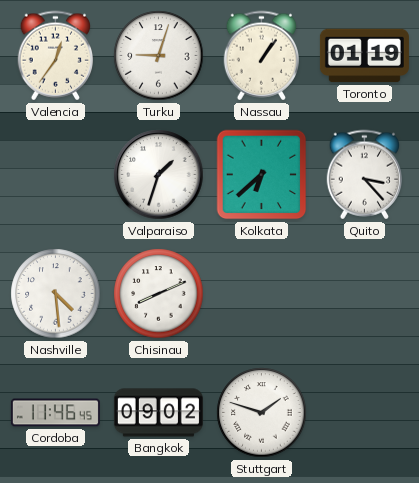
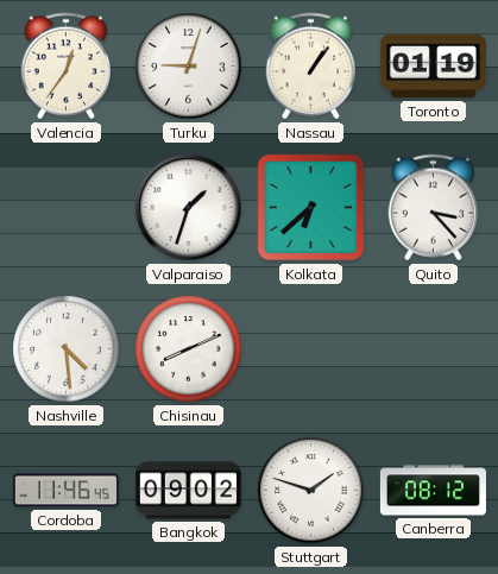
Canberra: none -> 08:12
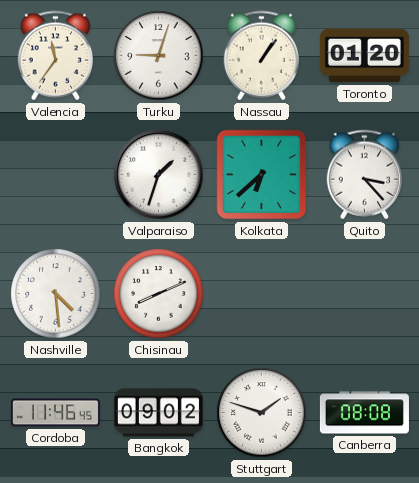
Valencia: 12:36 -> 11:36
Toronto: 01:19 -> 01:20
Canberra: 08:12 -> 08:08
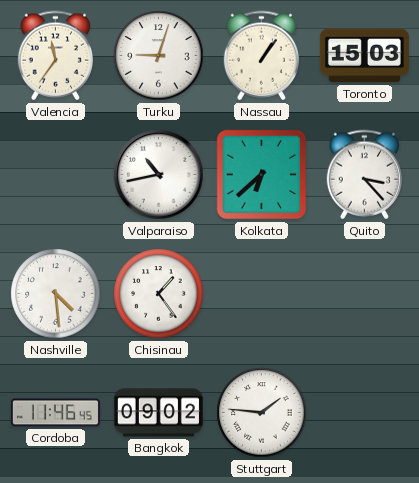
Toronto: 01:20 -> 15:03
Valparaiso: 1:33 -> 10:43
Chisinau: 8:11 -> 1:24
Stuttgart: 1:48 -> 1:46
Canberra: 08:08 -> none
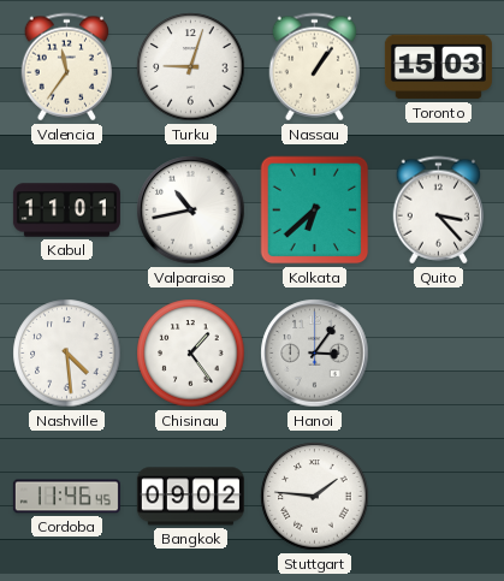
Kabul: none -> 11:01
Hanoi: none -> 3:06
